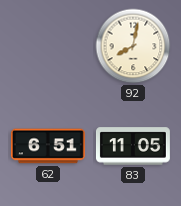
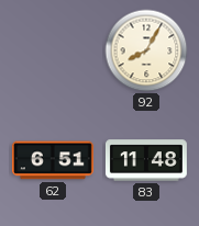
92: 8:02 -> 8:05
83: 11:05 -> 11:48
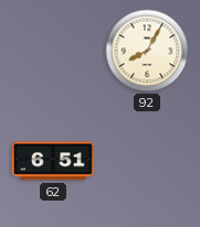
83: 11:48 -> none
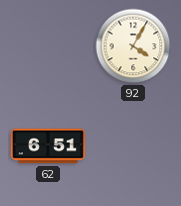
92: 8:05 -> 4:05
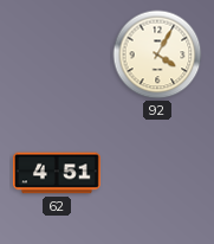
62: 6:51 -> 4:51
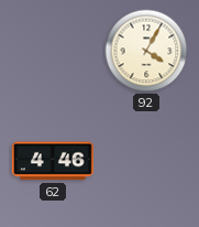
62: 4:51 -> 4:46
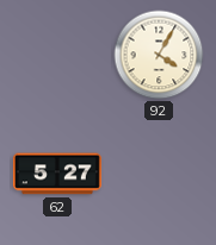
62: 4:46 -> 5:27
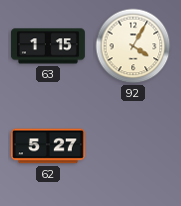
63: none -> 1:15
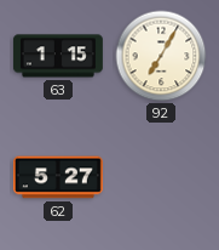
92: 4:05 -> 7:05
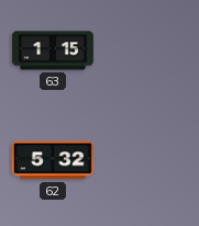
92: 7:05 -> none
62: 5:27 -> 5:32
